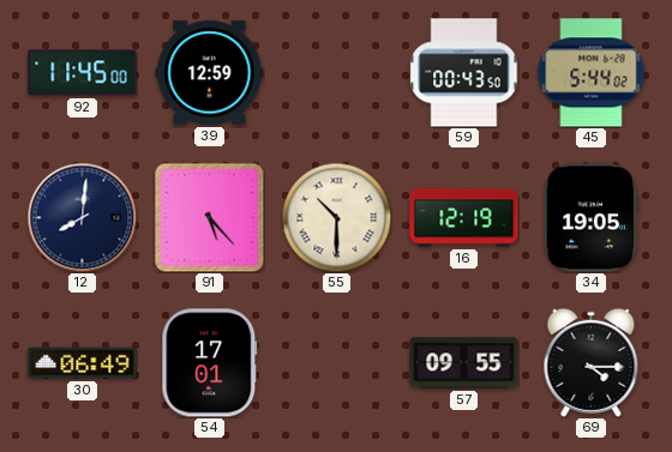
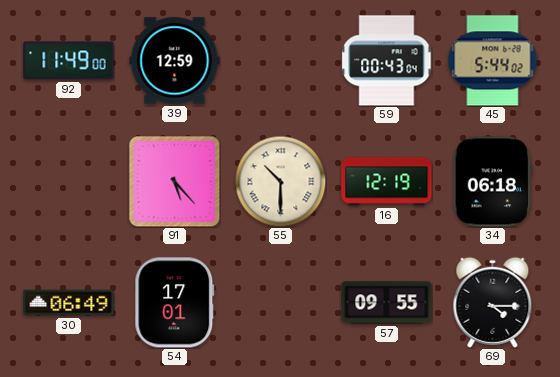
92: 11:45 -> 11:49
59: 00:43:50 -> 00:43:04
12: 8:01 -> none
34: 19:05 -> 06:18
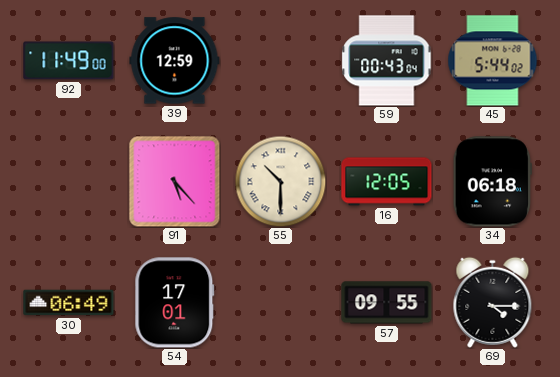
16: 12:19 -> 12:05
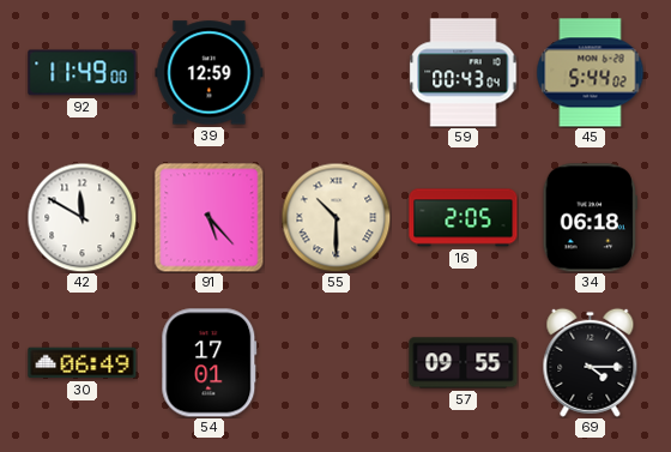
42: none -> 11:50
16: 12:05 -> 2:05
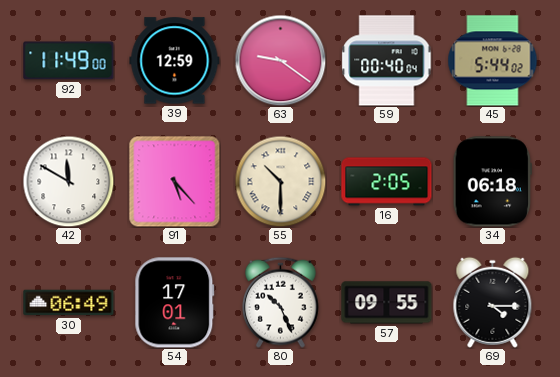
63: none -> 9:21
59: 00:43 -> 00:40
80: none -> 10:26
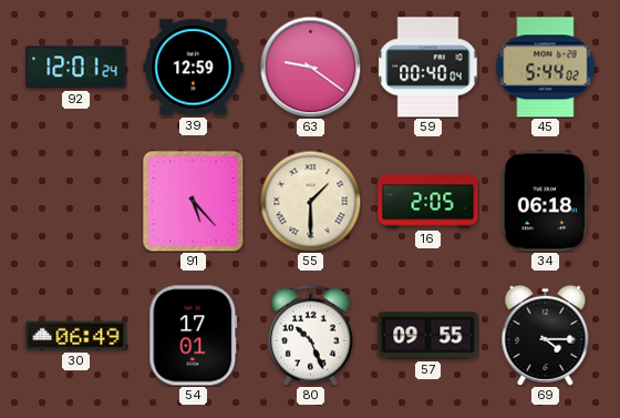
92: 11:49 -> 12:01
42: 11:50 -> none
55: 10:30 -> 1:30
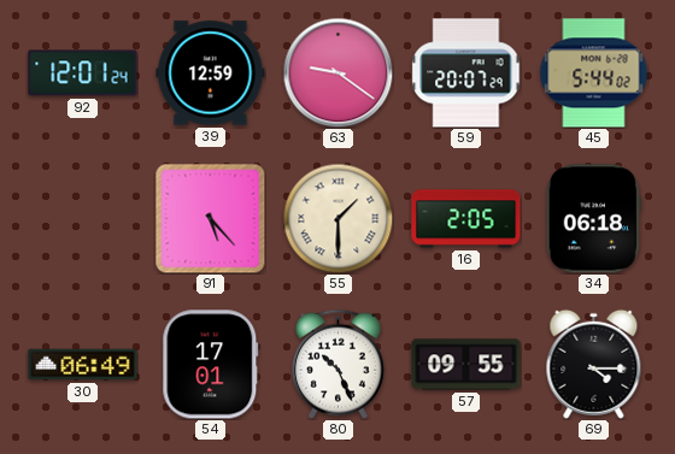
59: 00:40 -> 20:07
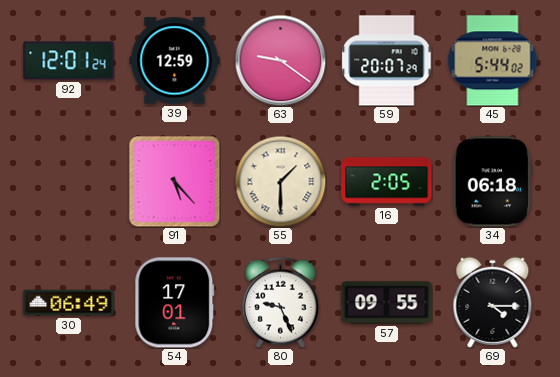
80: 10:26 -> 9:26
